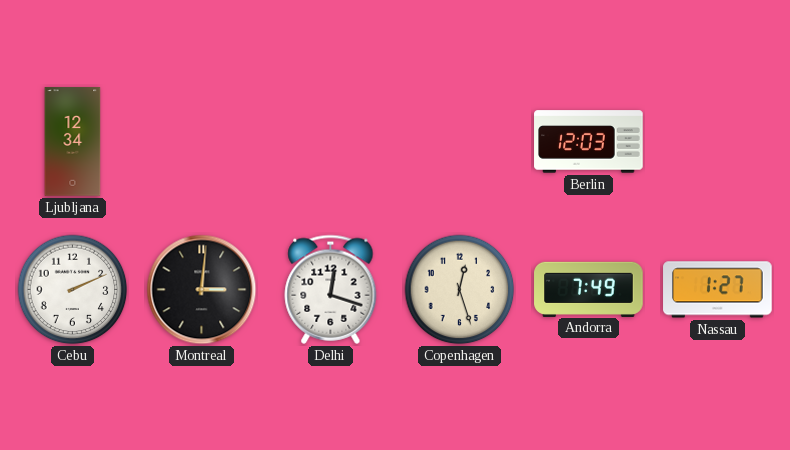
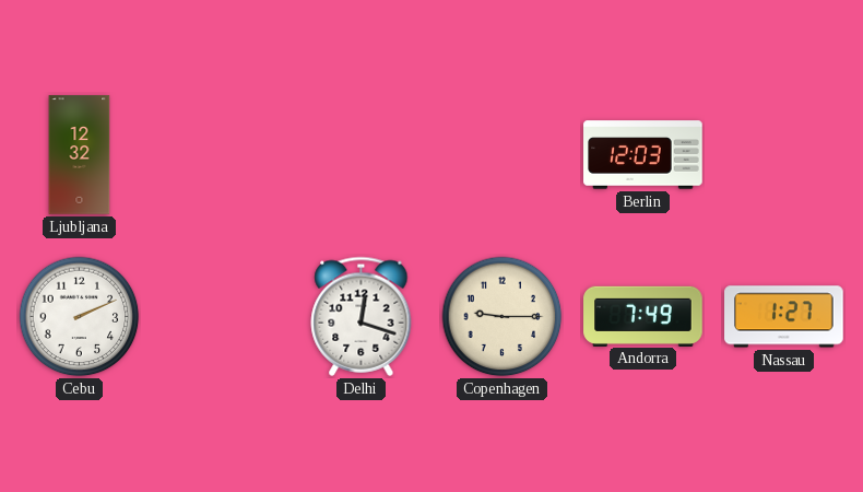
Ljubljana: 12:34 -> 12:32
Montreal: 3:01 -> none
Copenhagen: 12:27 -> 9:15
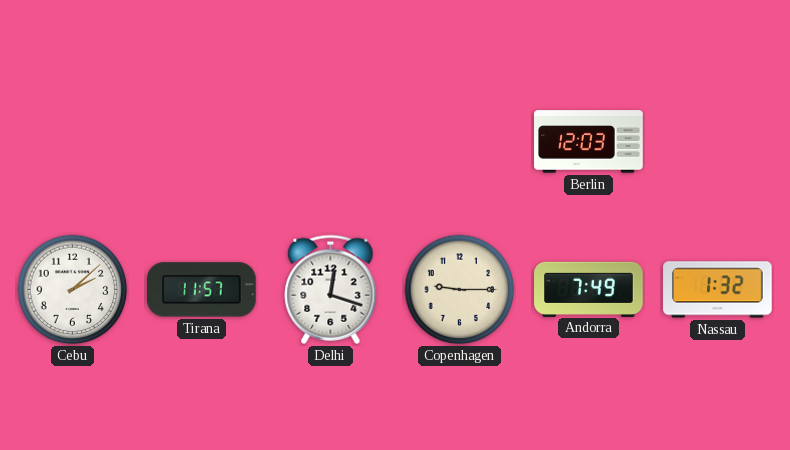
Ljubljana: 12:32 -> none
Cebu: 2:11 -> 2:08
Tirana: none -> 11:57
Nassau: 1:27 -> 1:32
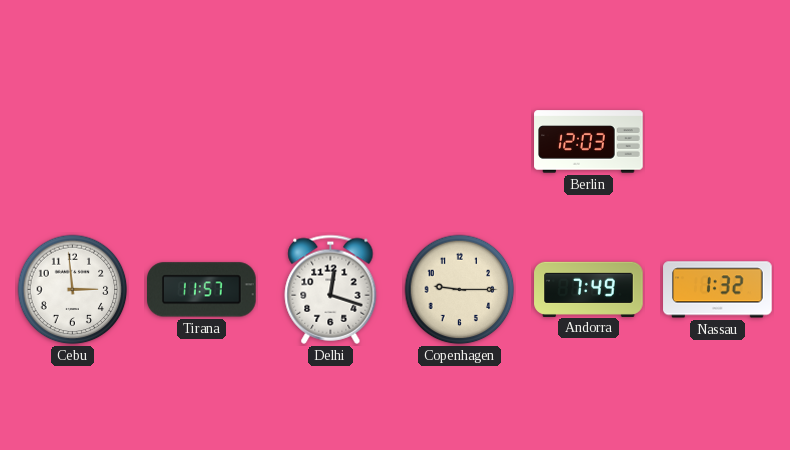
Cebu: 2:08 -> 2:59
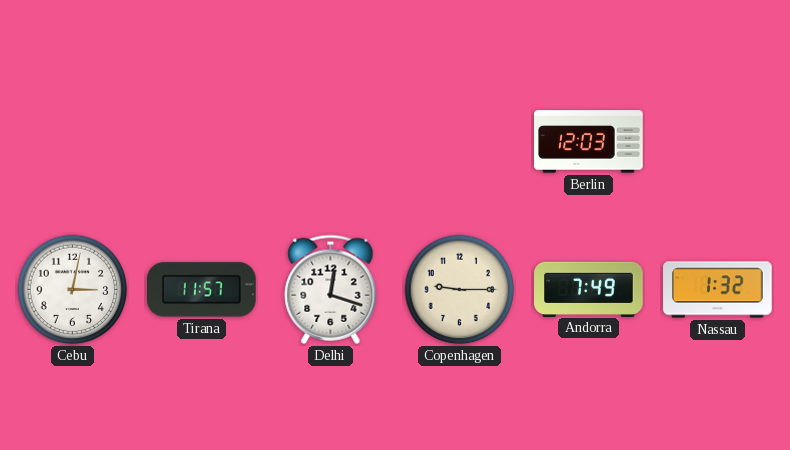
Cebu: 2:59 -> 3:02
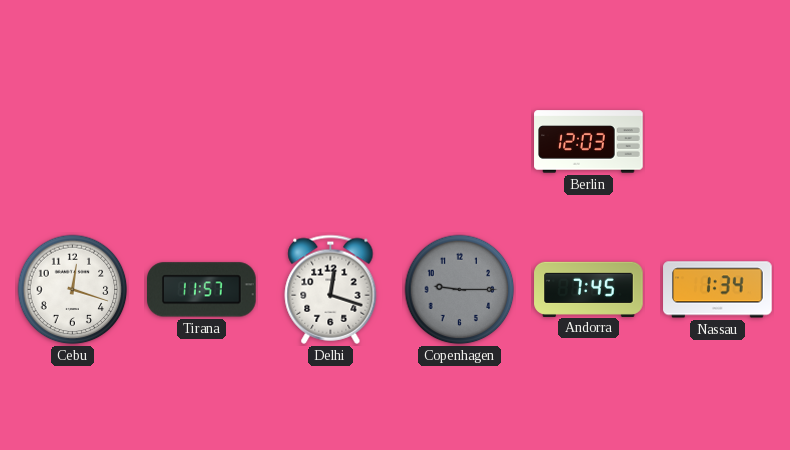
Cebu: 3:02 -> 12:18
Copenhagen dial: cream -> grey
Andorra: 7:49 -> 7:45
Nassau: 1:32 -> 1:34
